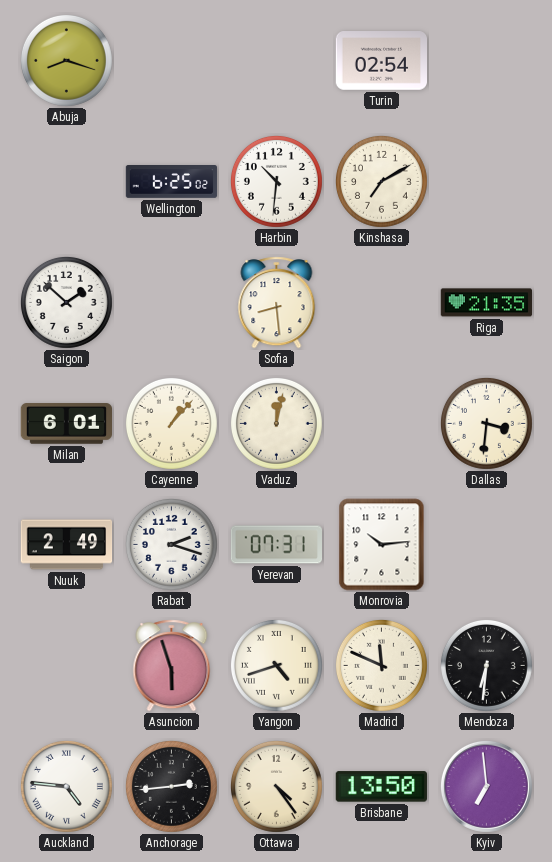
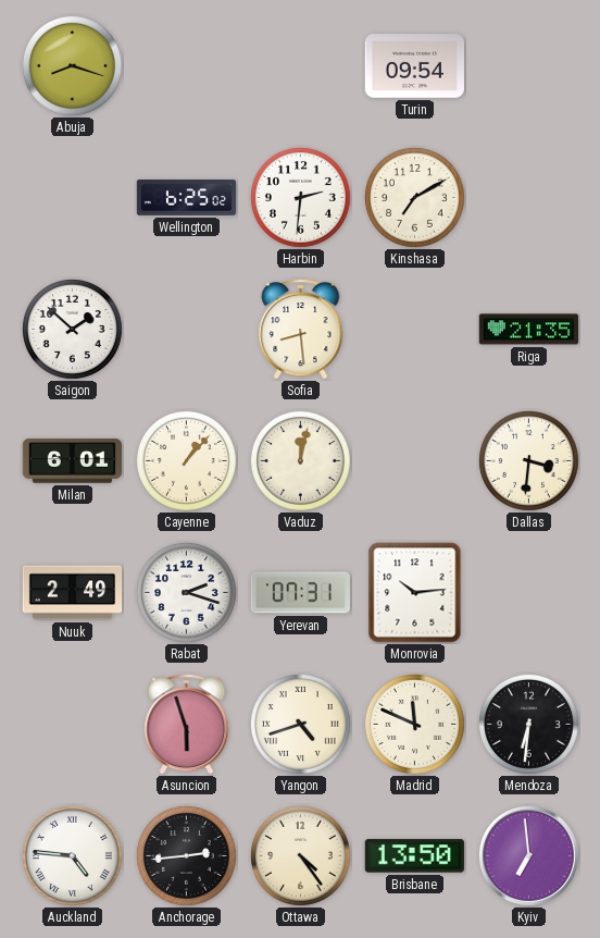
Turin: 02:54 -> 09:54
Harbin: 10:31 -> 2:31
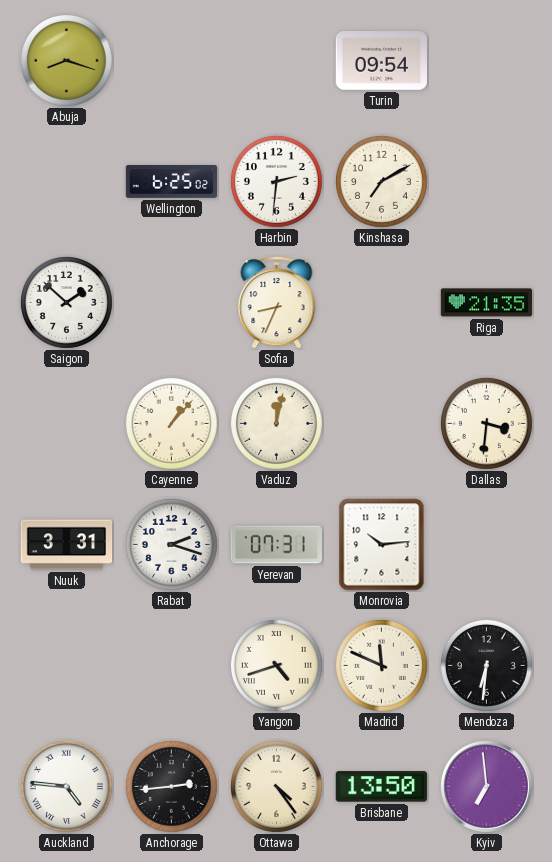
Sofia: 8:29 -> 8:34
Milan: 6:01 -> none
Nuuk: 2:49 -> 3:31
Asuncion: 5:57 -> none
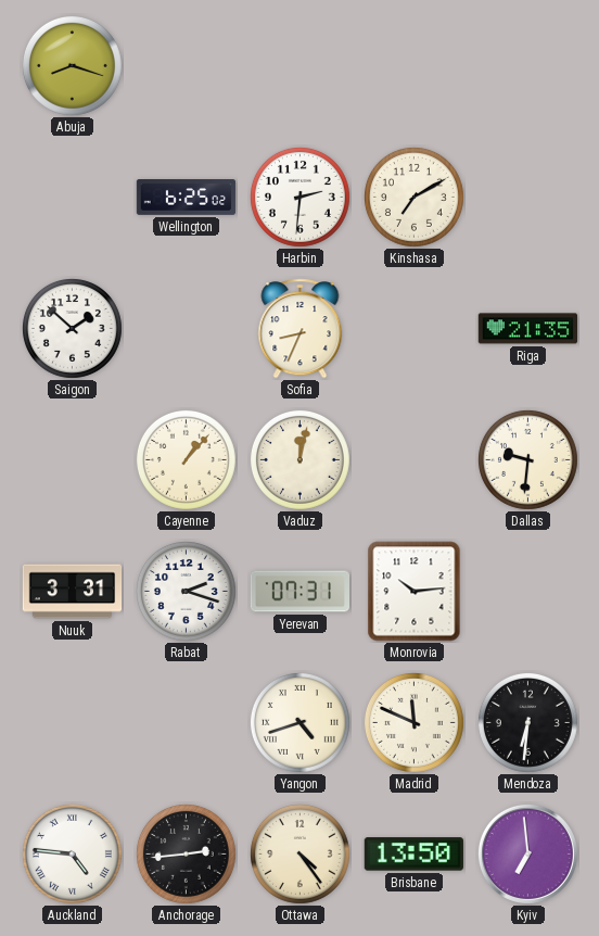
Turin: 09:54 -> none
Dallas: 3:31 -> 9:31
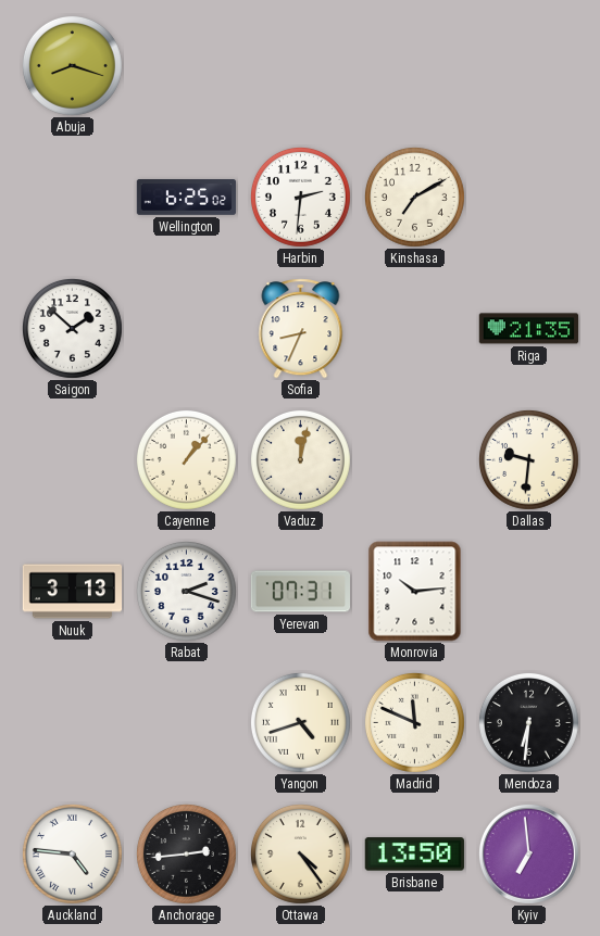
Nuuk: 3:31 -> 3:13
